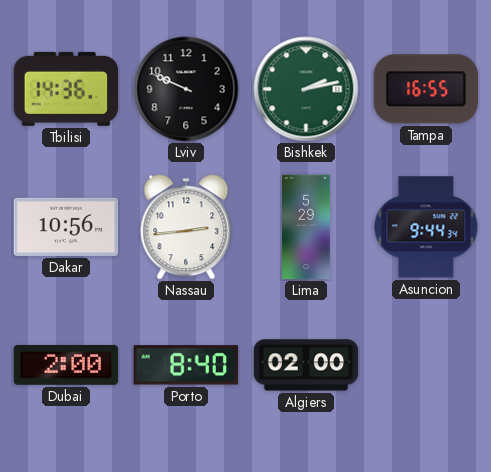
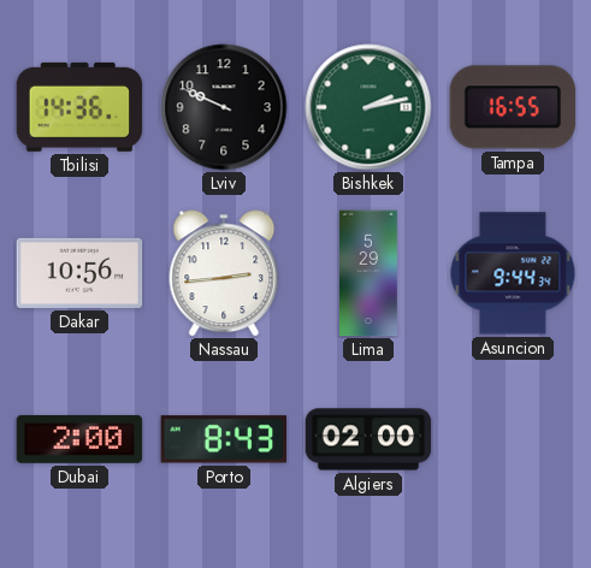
Porto: 8:40 -> 8:43
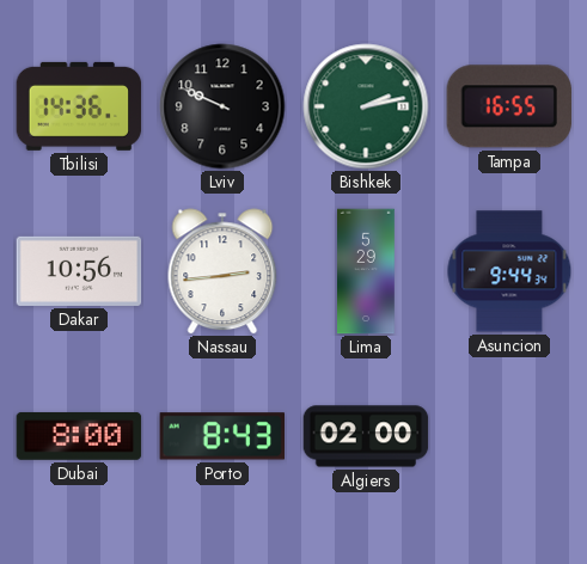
Dubai: 2:00 -> 8:00
